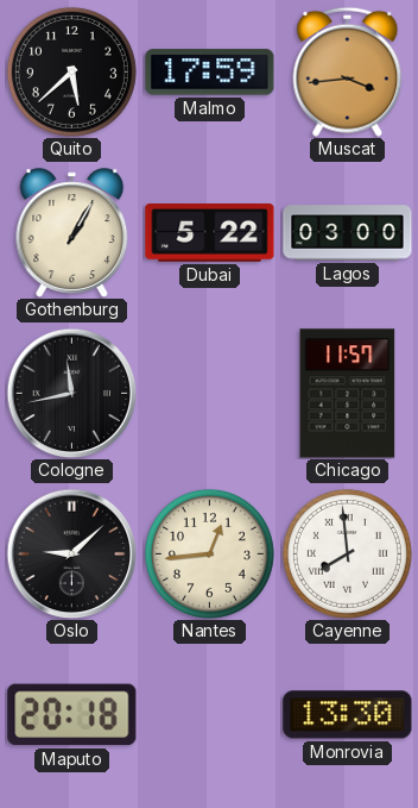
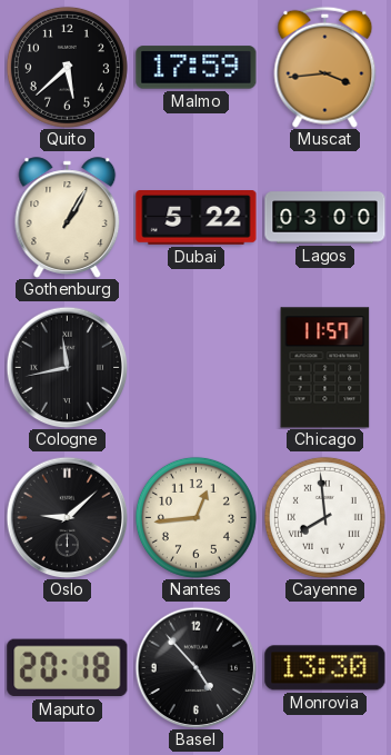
Basel: none -> 4:53
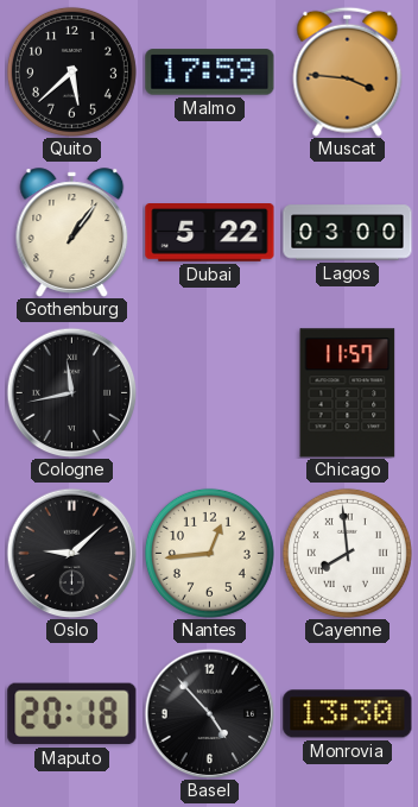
Muscat: 3:44 -> 3:46
Gothenburg: 1:05 -> 1:06
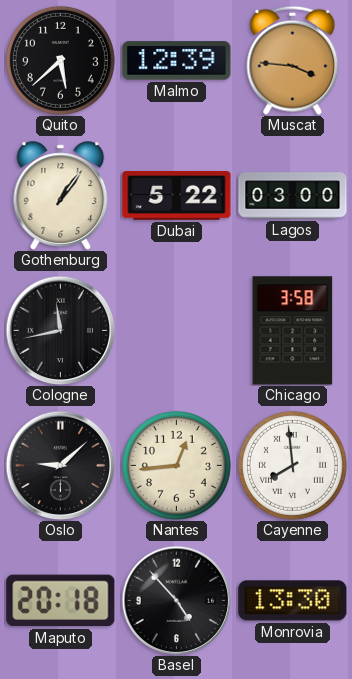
Malmo: 17:59 -> 12:39
Chicago: 11:57 -> 3:58
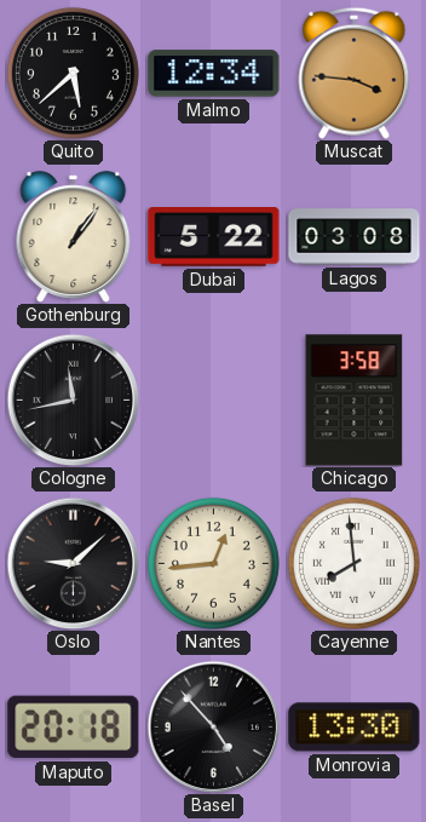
Malmo: 12:39 -> 12:34
Lagos: 03:00 -> 03:08
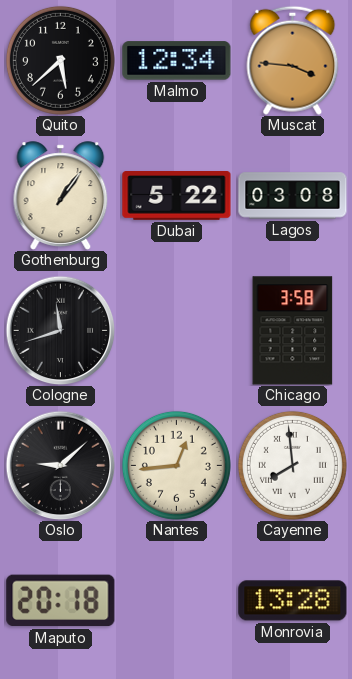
Cologne: 11:43 -> 11:42
Basel: 4:53 -> none
Monrovia: 13:30 -> 13:28
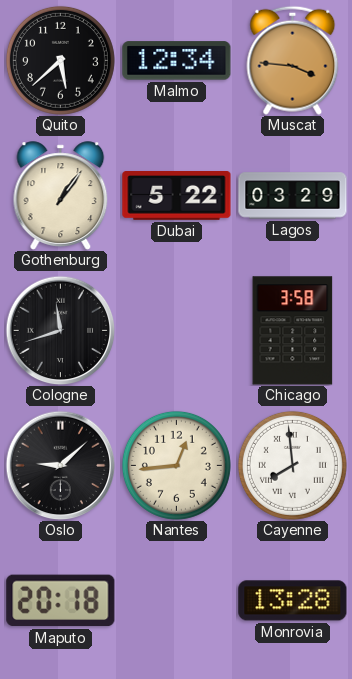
Lagos: 03:08 -> 03:29
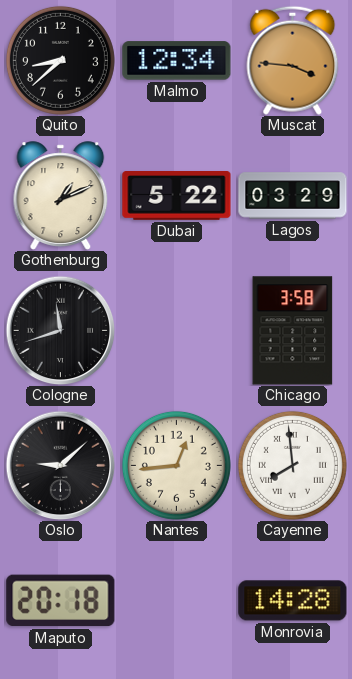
Quito: 5:38 -> 8:38
Gothenburg: 1:06 -> 1:11
Monrovia: 13:28 -> 14:28
